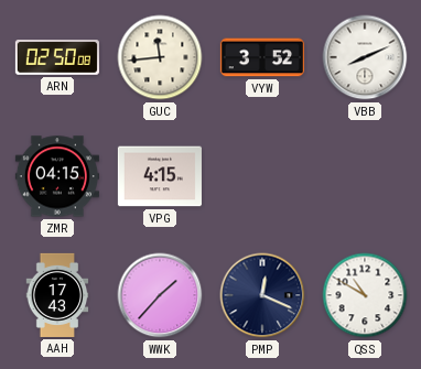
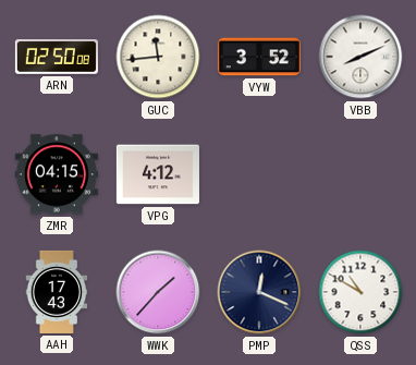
VPG: 4:15 -> 4:12
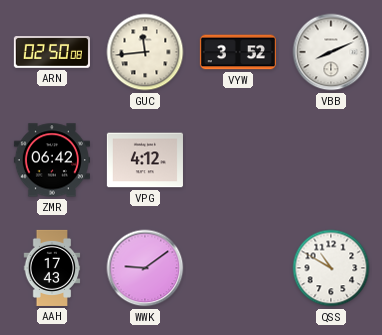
ZMR: 04:15 -> 06:42
WWK: 1:37 -> 9:09
PMP: 12:19 -> none
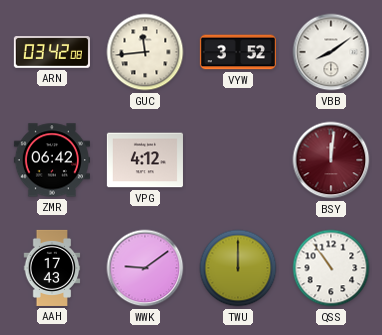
ARN: 02:50 -> 03:42
VBB: 8:11 -> 8:09
BSY: none -> 12:01
TWU: none -> 12:00
QSS: 10:50 -> 10:54
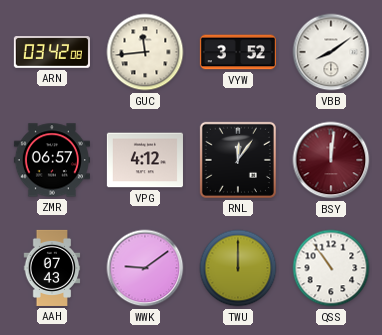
ZMR: 06:42 -> 06:57
RNL: none -> 12:06
AAH: 17:43 -> 07:43
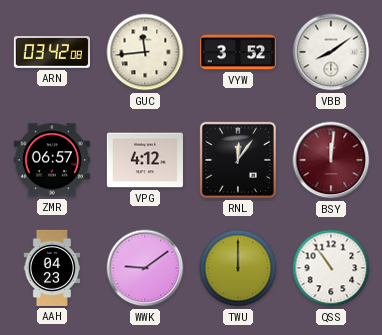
AAH: 07:43 -> 04:23
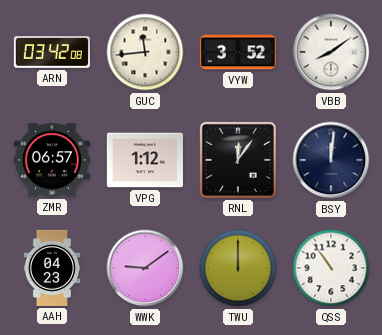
VPG: 4:12 -> 1:12
BSY dial: burgundy -> navy
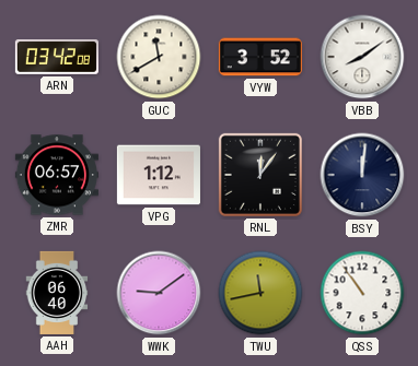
GUC: 11:44 -> 11:40
AAH: 04:23 -> 06:40
TWU: 12:00 -> 11:43
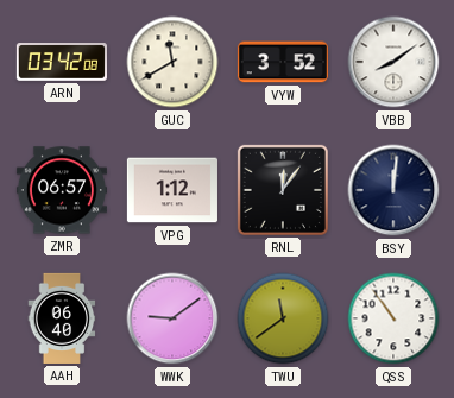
TWU: 11:43 -> 11:39
